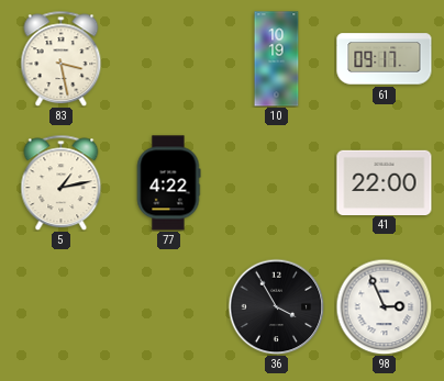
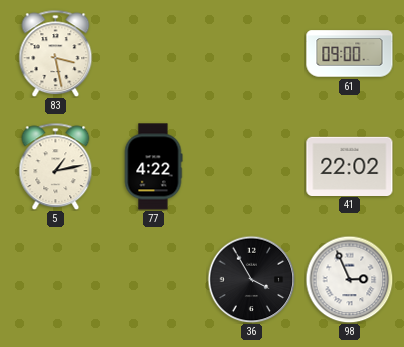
10: 10:19 -> none
61: 09:17 -> 09:00
41: 22:00 -> 22:02
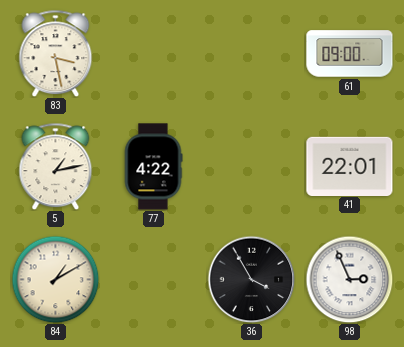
41: 22:02 -> 22:01
84: none -> 1:10
